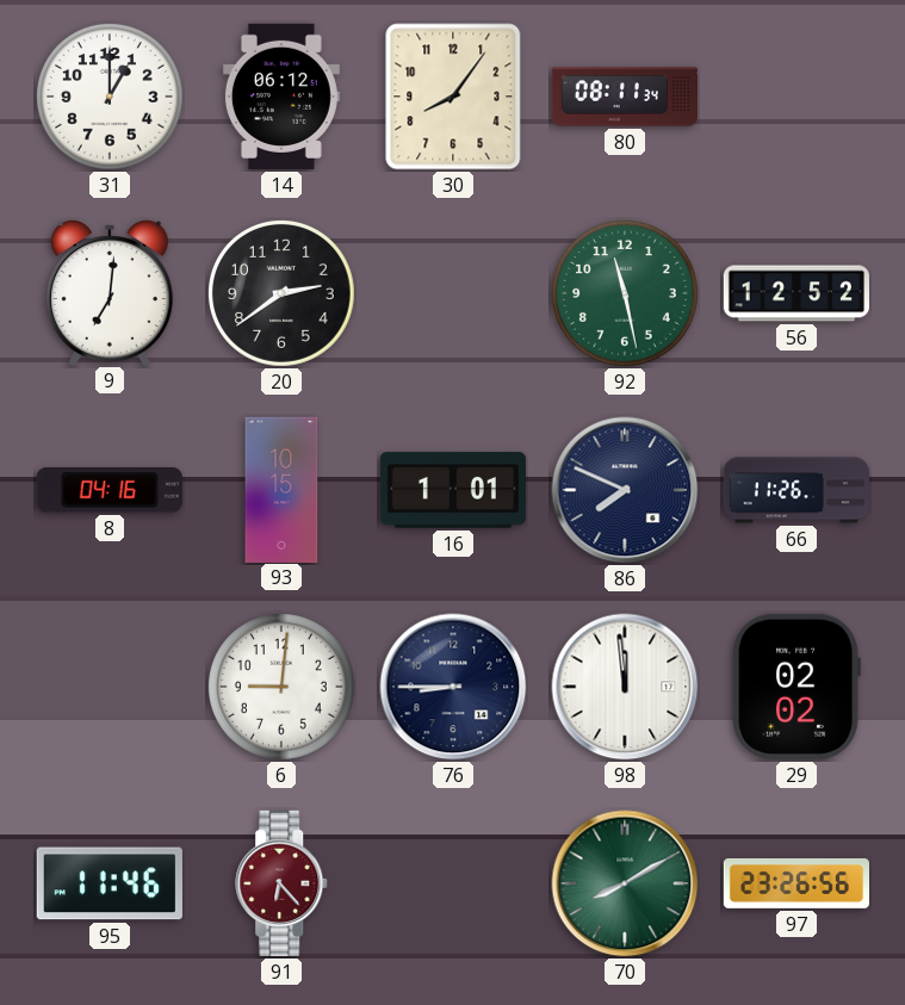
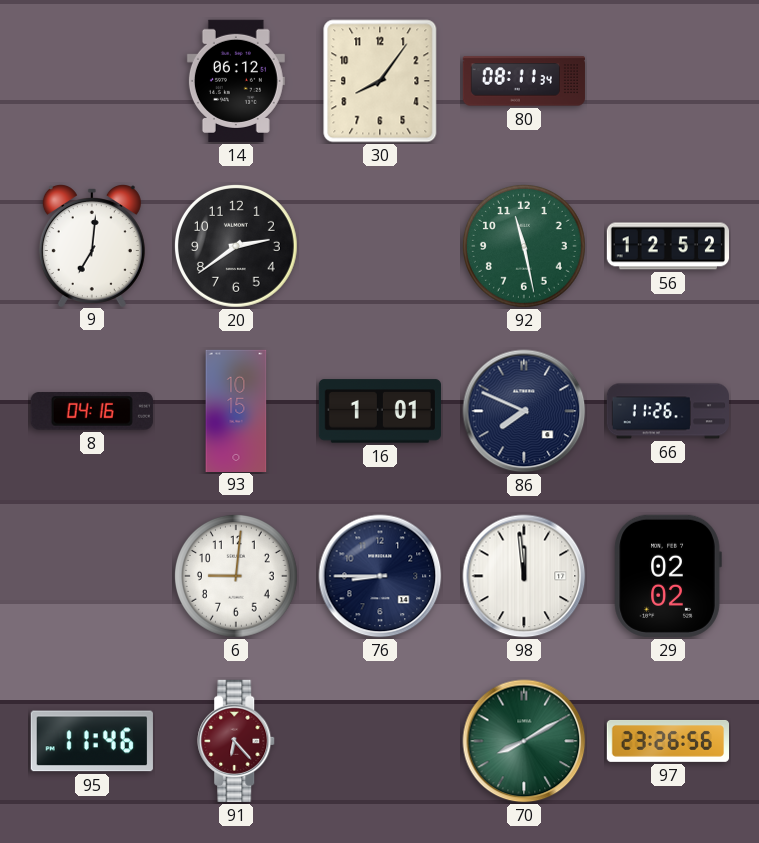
31: 1:00 -> none
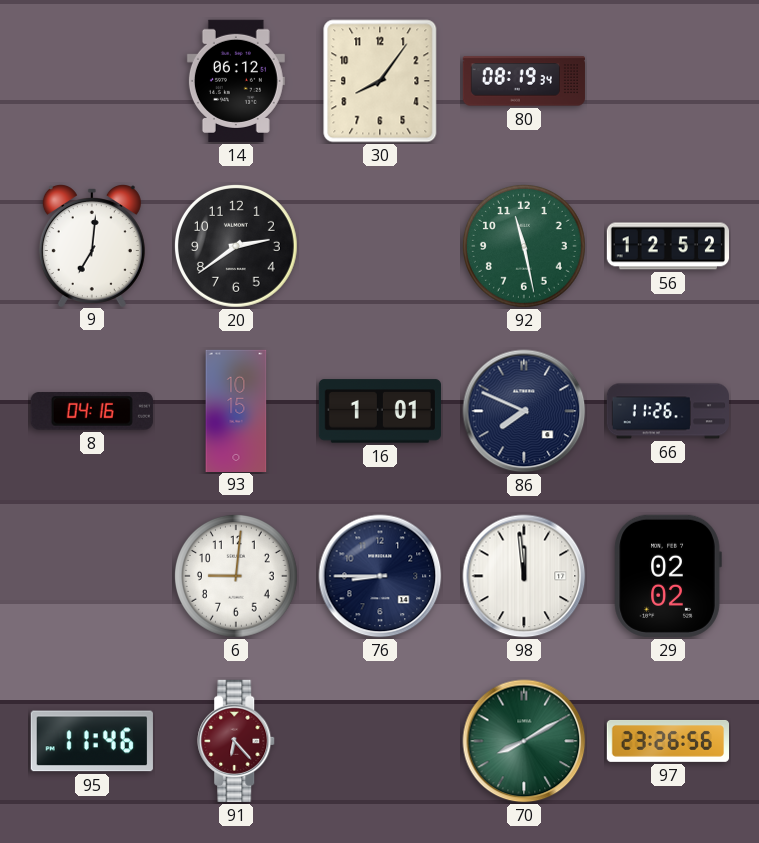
80: 08:11 -> 08:19
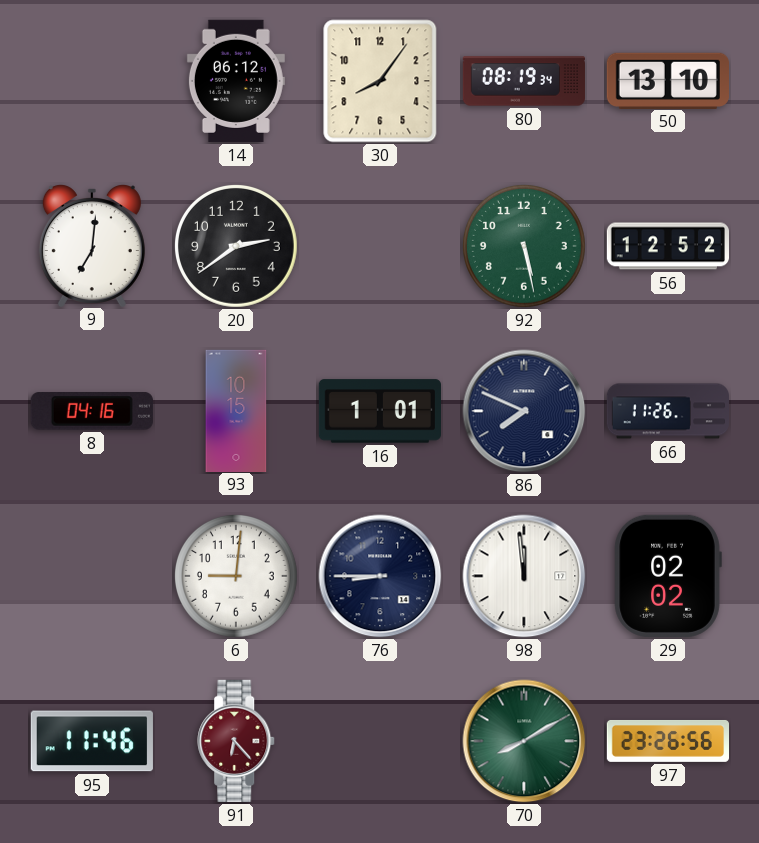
50: none -> 13:10
92: 11:28 -> 5:28
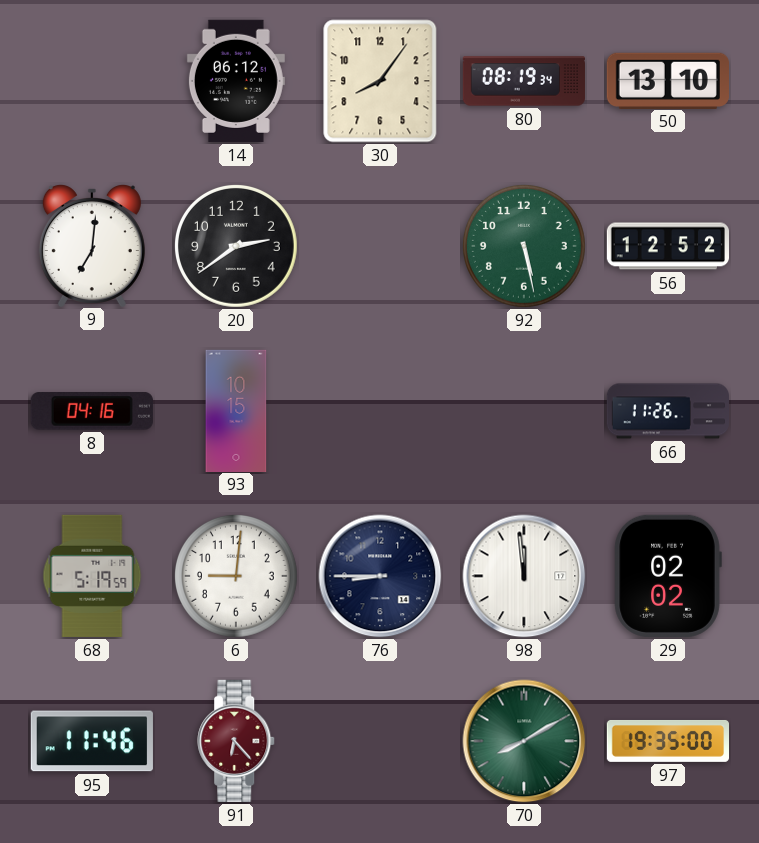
16: 1:01 -> none
86: 7:49 -> none
68: none -> 5:19
97: 23:26 -> 19:35
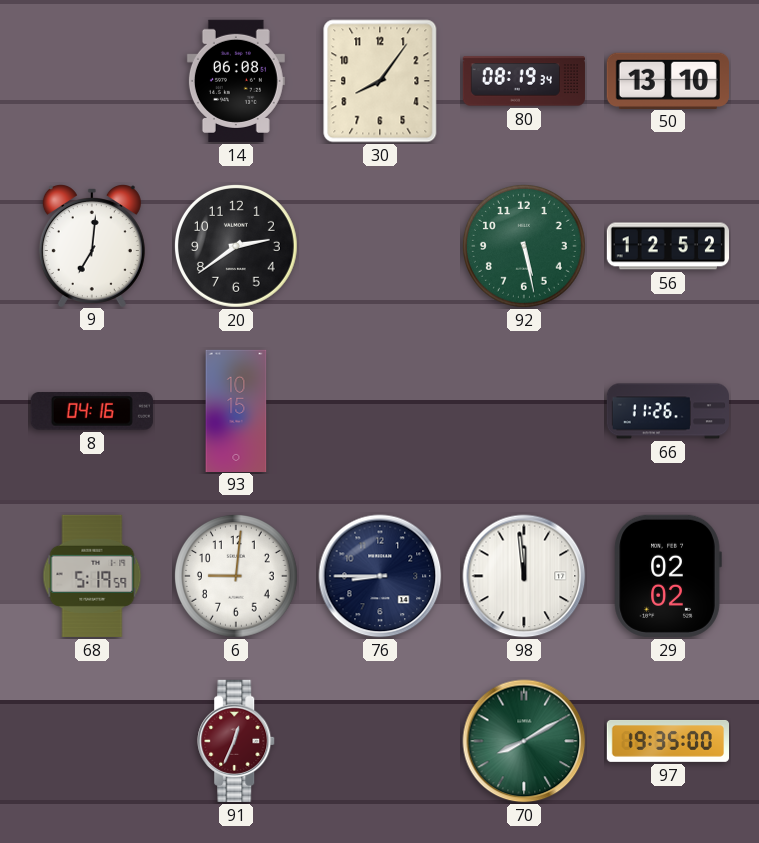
14: 06:12 -> 06:08
95: 11:46 -> none
91: 6:23 -> 12:34
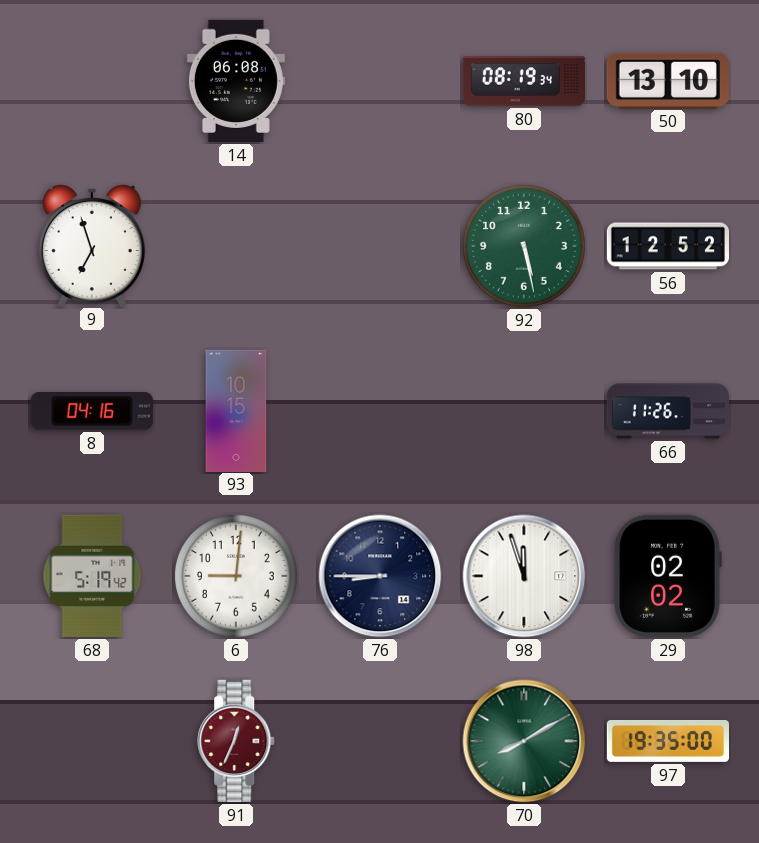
30: 8:06 -> none
9: 7:01 -> 6:57
20: 2:39 -> none
68: 5:19:59 -> 5:19:42
98: 11:59 -> 11:57
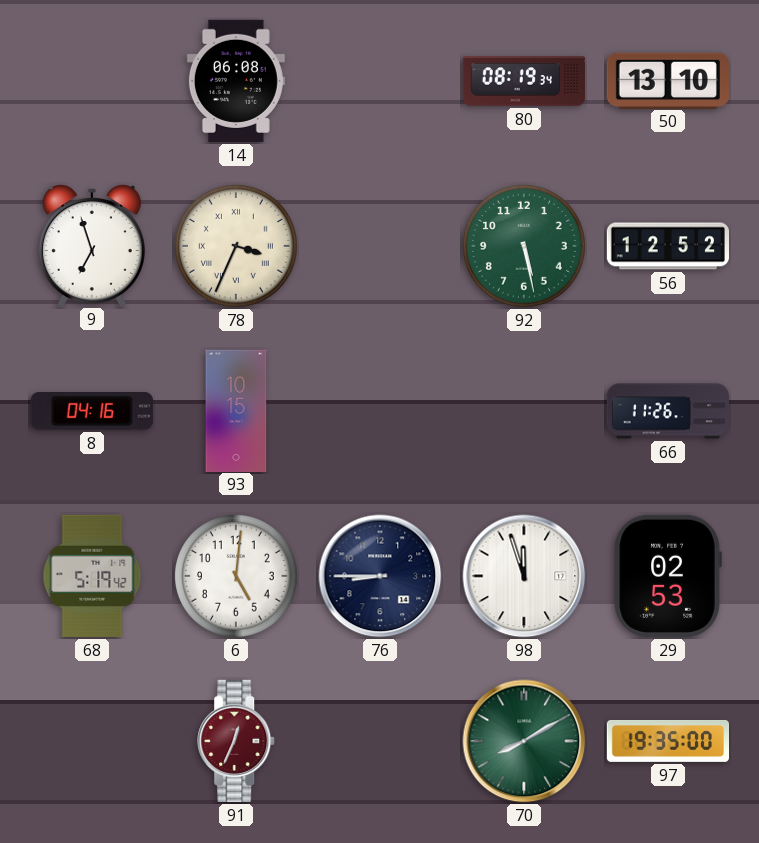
78: none -> 3:34
6: 9:01 -> 5:01
29: 02:02 -> 02:53
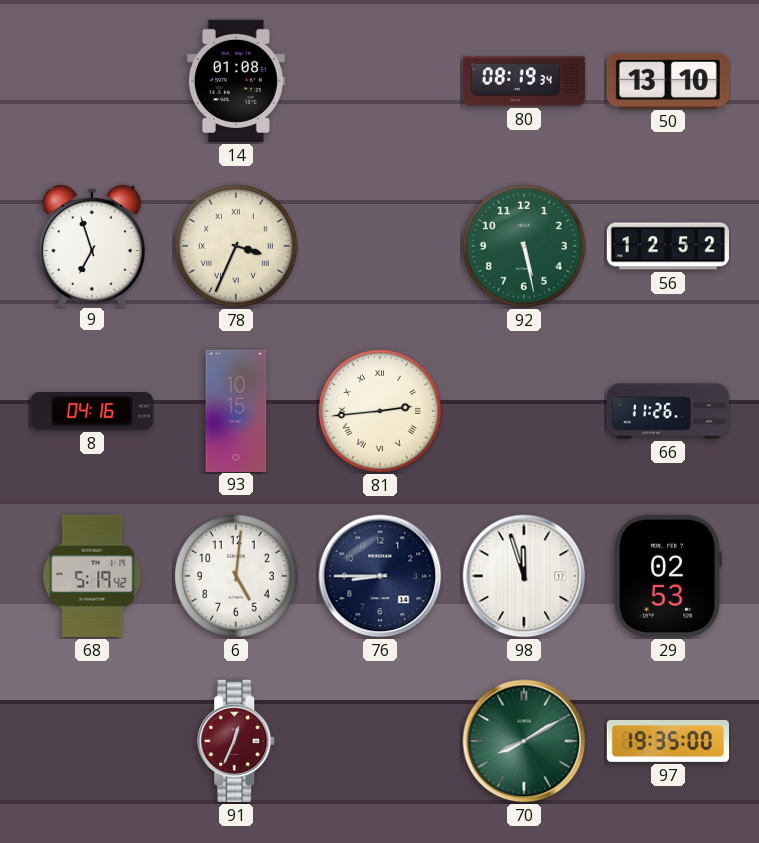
14: 06:08 -> 01:08
81: none -> 2:44
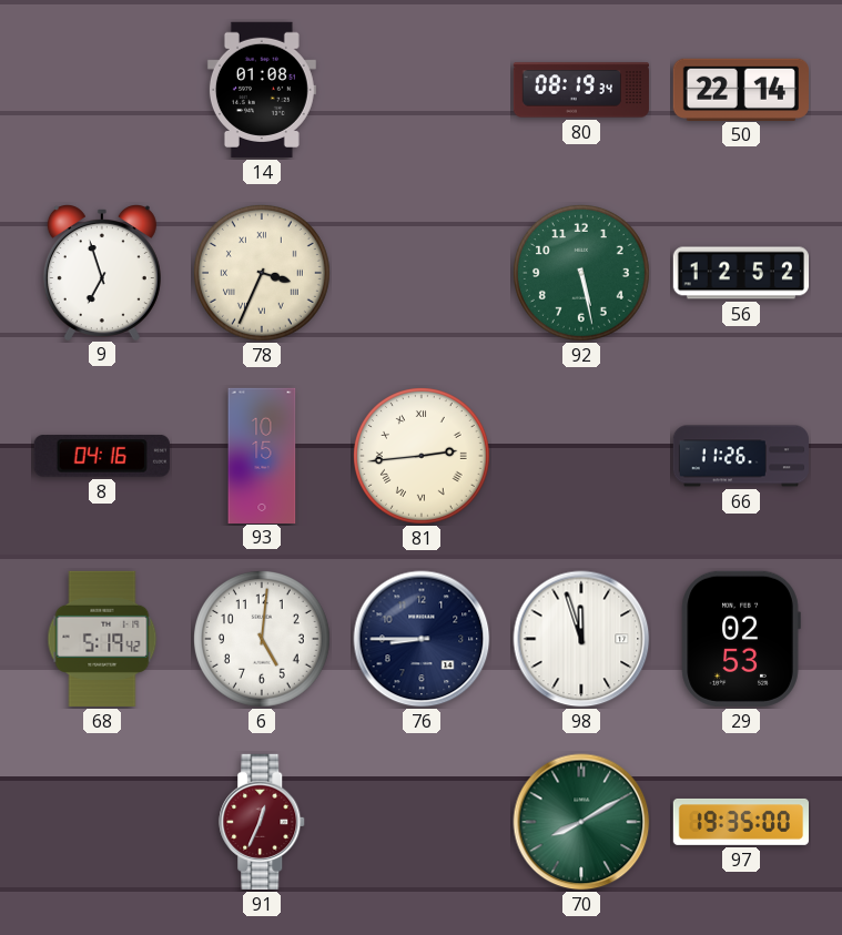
50: 13:10 -> 22:14
